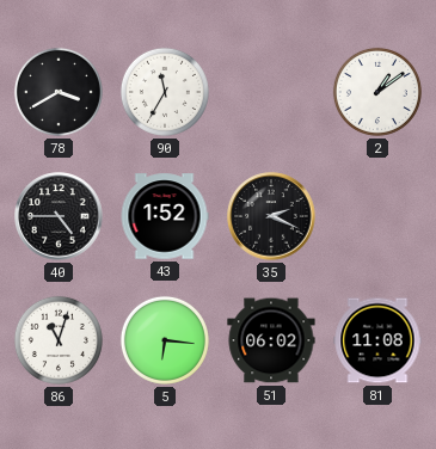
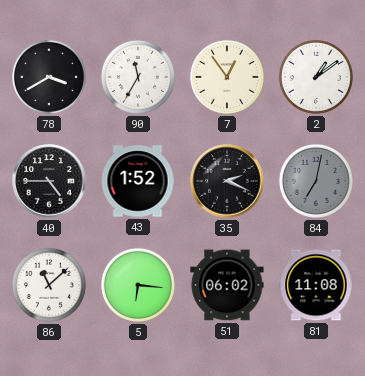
7: none -> 12:54
84: none -> 7:02
86: 11:03 -> 11:08
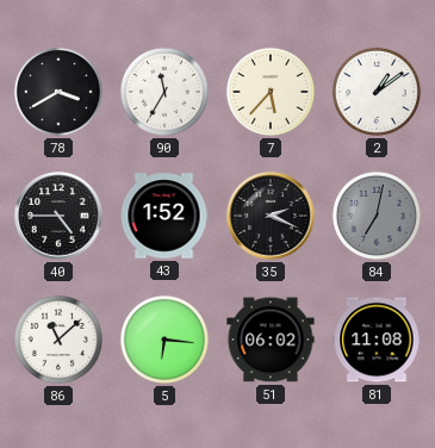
7: 12:54 -> 5:37
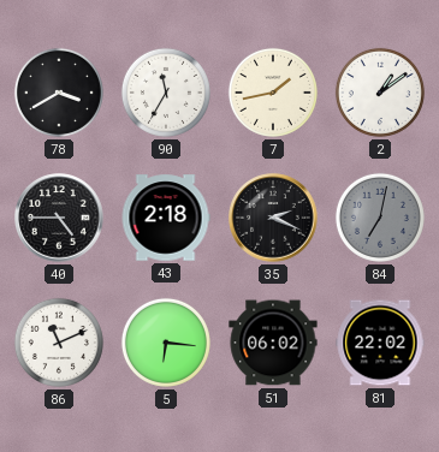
7: 5:37 -> 1:43
43: 1:52 -> 2:18
86: 11:08 -> 11:11
81: 11:08 -> 22:02
